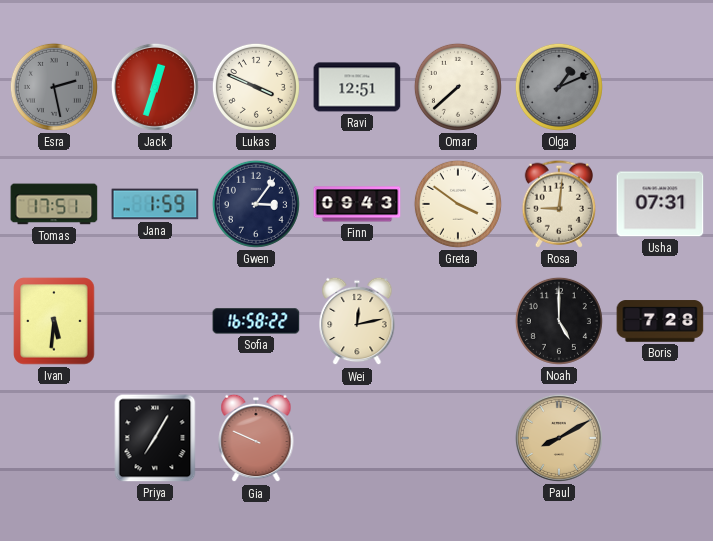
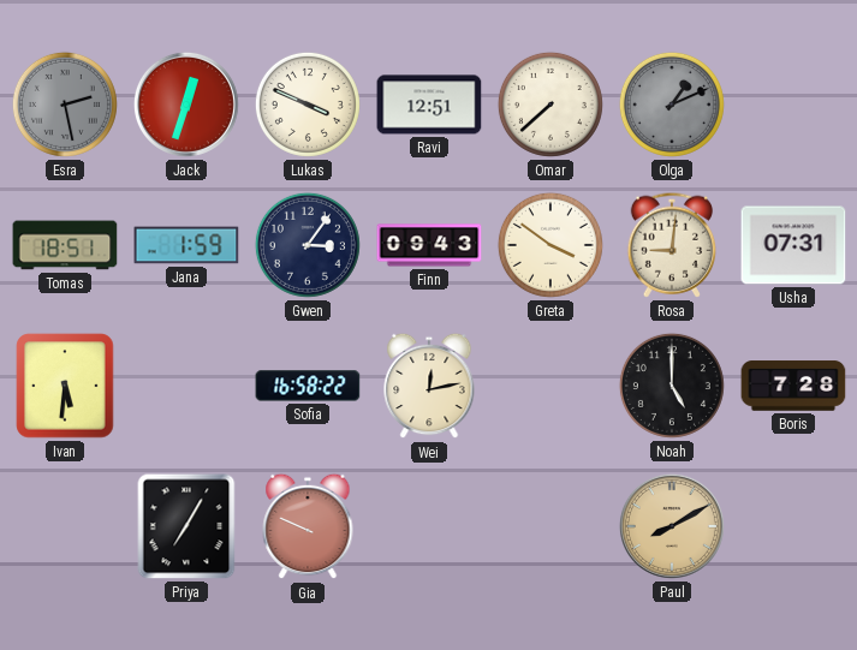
Tomas: 17:51 -> 18:51
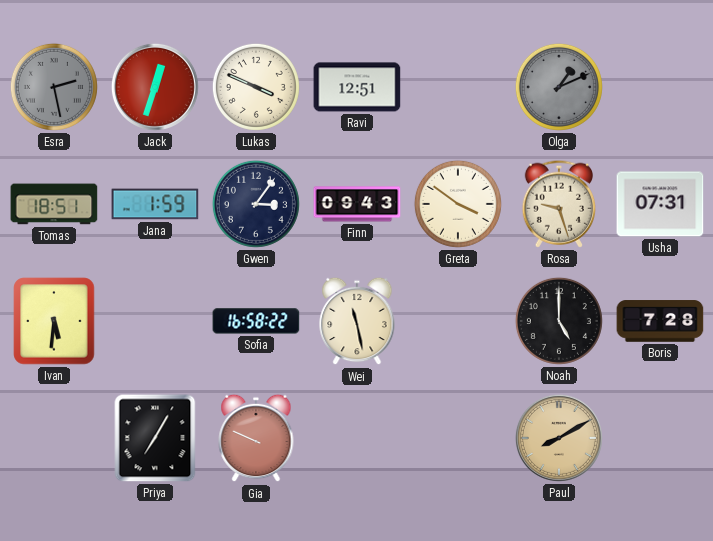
Omar: 7:38 -> none
Rosa: 9:01 -> 9:27
Wei: 12:13 -> 11:28
